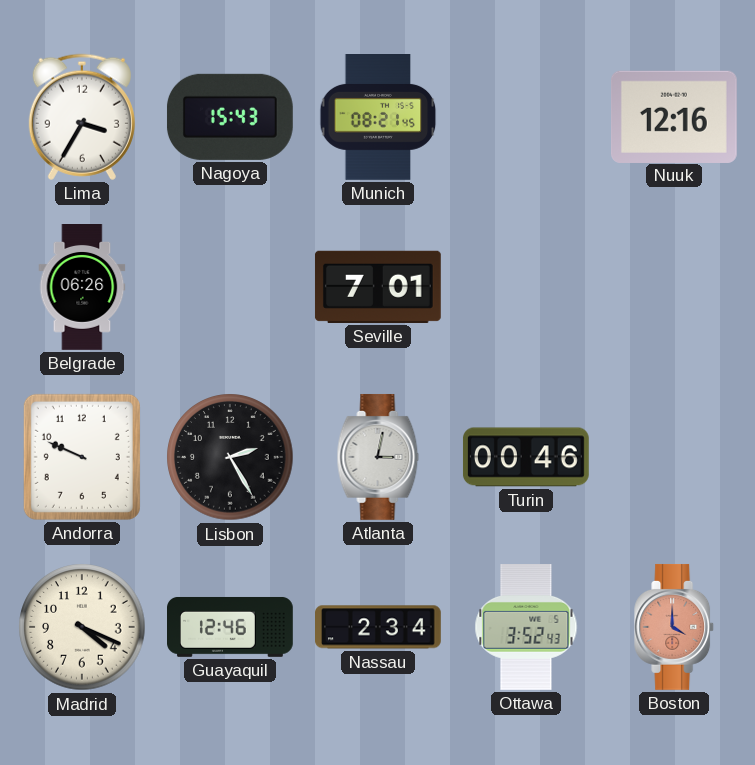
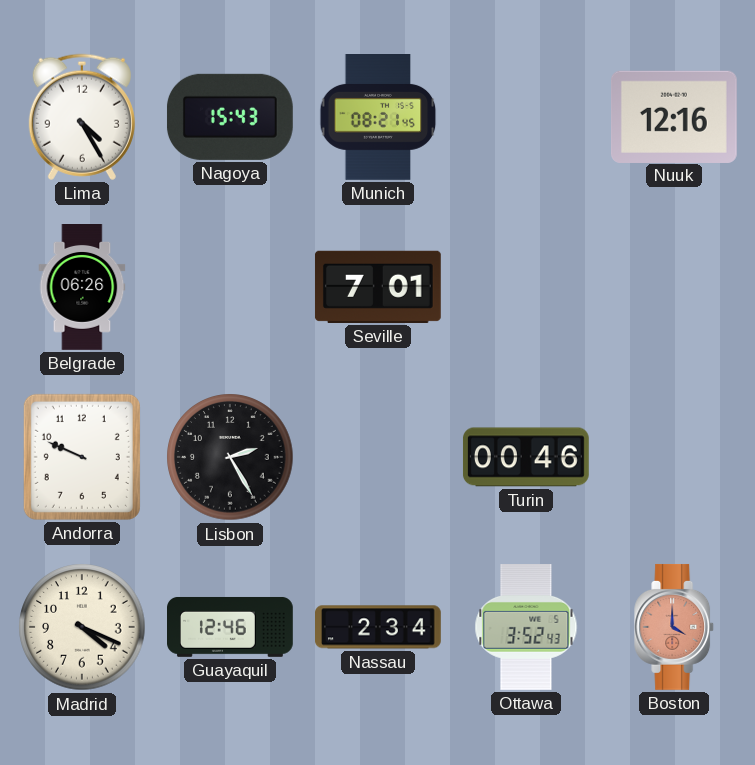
Lima: 3:35 -> 4:25
Atlanta: 3:02 -> none
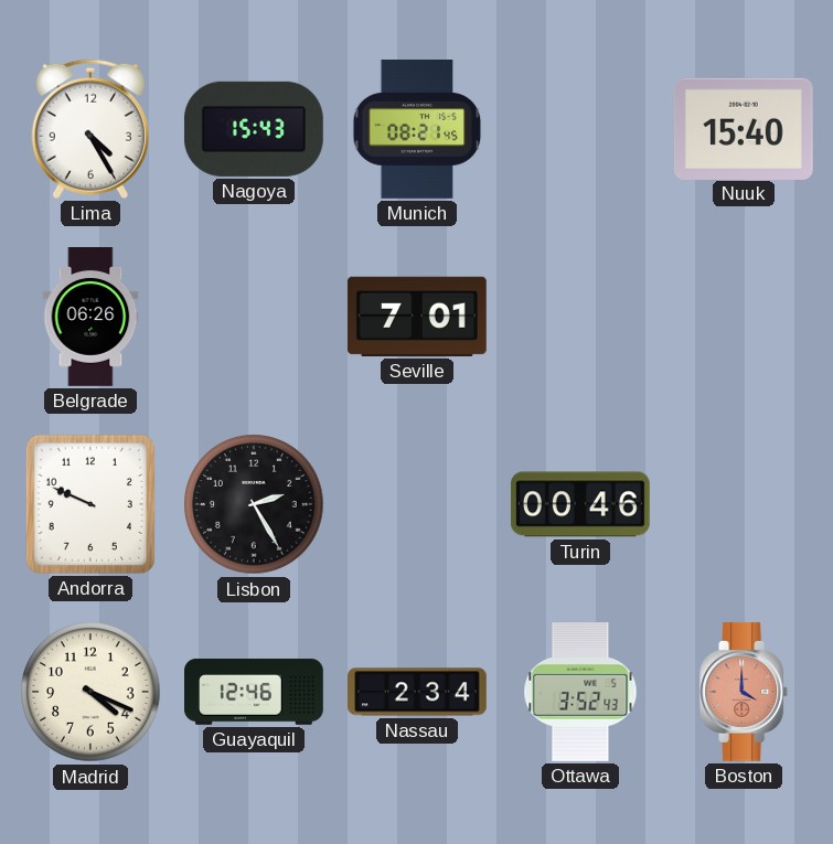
Nuuk: 12:16 -> 15:40
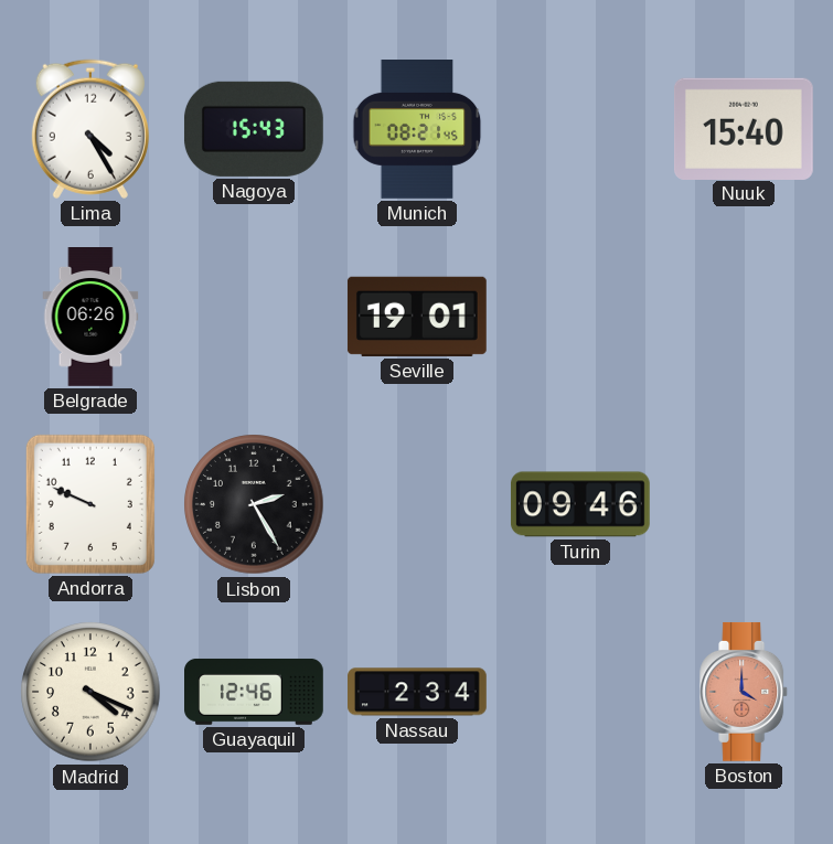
Seville: 7:01 -> 19:01
Turin: 00:46 -> 09:46
Ottawa: 3:52 -> none
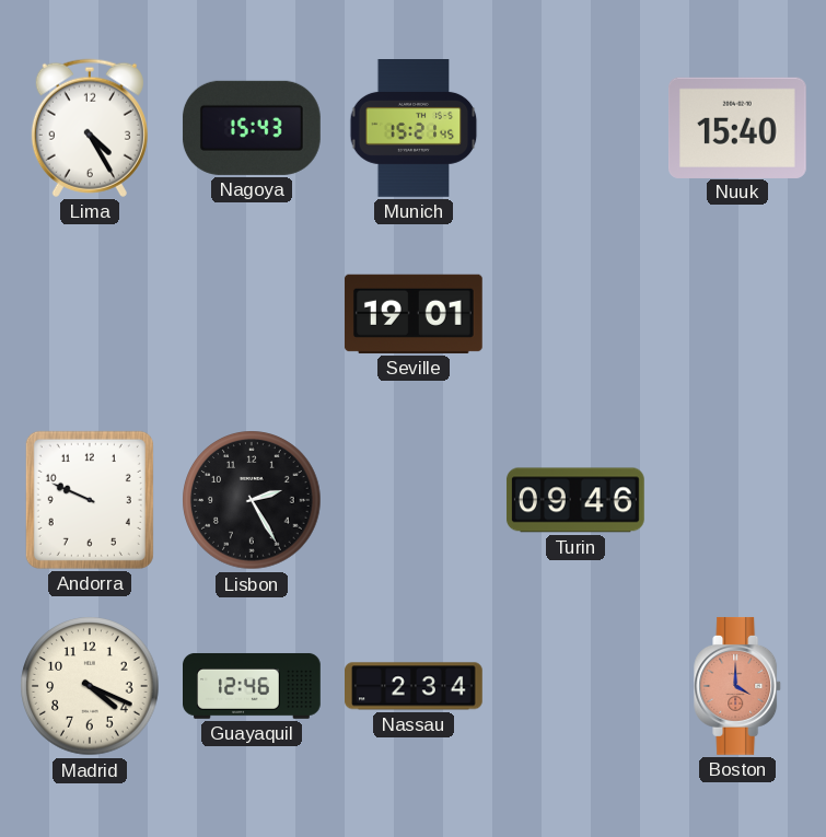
Munich: 08:21 -> 15:21
Belgrade: 06:26 -> none
